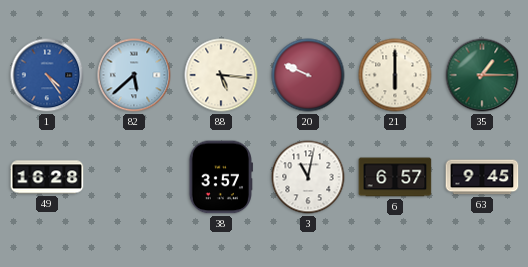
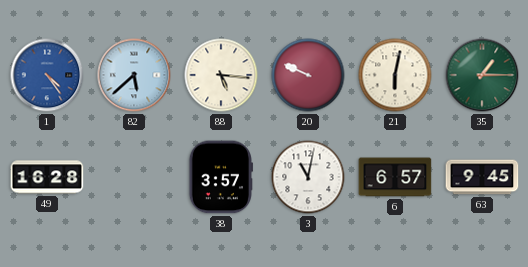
21: 6:00 -> 6:02
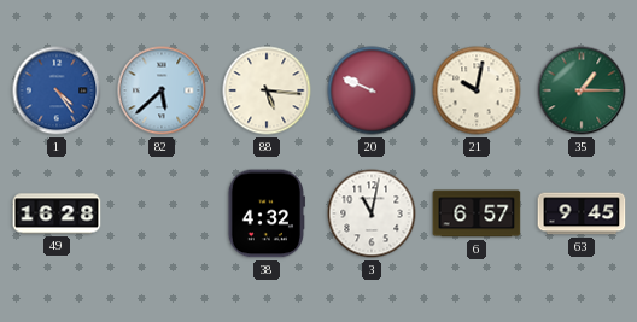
21: 6:02 -> 10:02
38: 3:57 -> 4:32
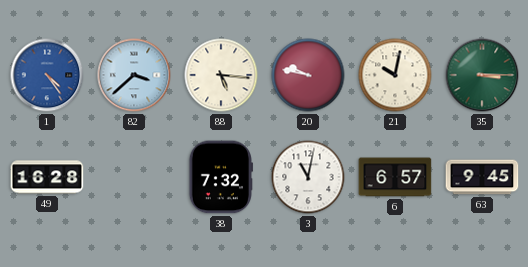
82: 5:38 -> 3:38
20: 9:49 -> 9:47
35: 1:15 -> 3:15
38: 4:32 -> 7:32
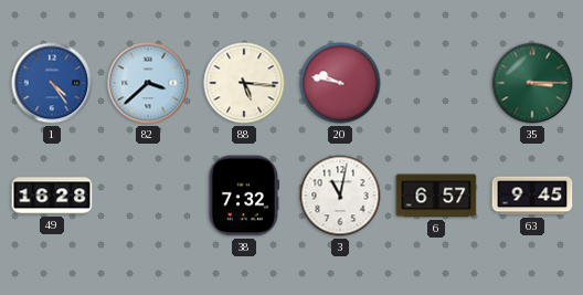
21: 10:02 -> none
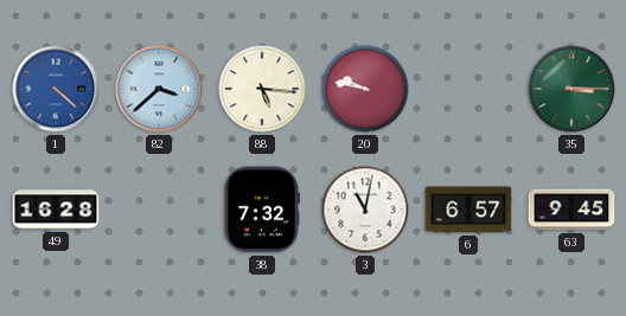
1: 4:24 -> 4:22
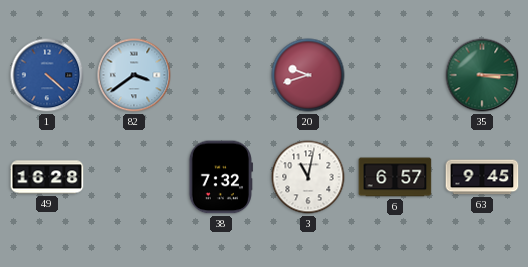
82: 3:38 -> 3:39
88: 5:16 -> none
20: 9:47 -> 9:42
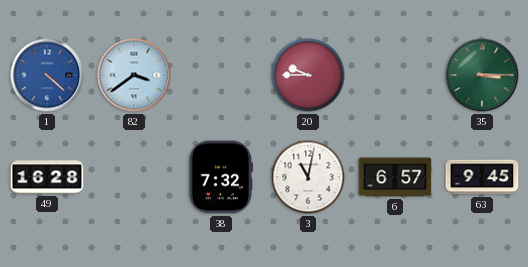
20: 9:42 -> 9:45
